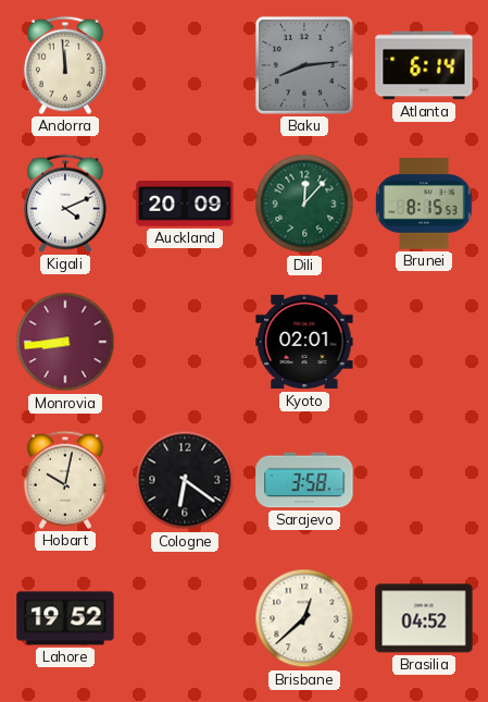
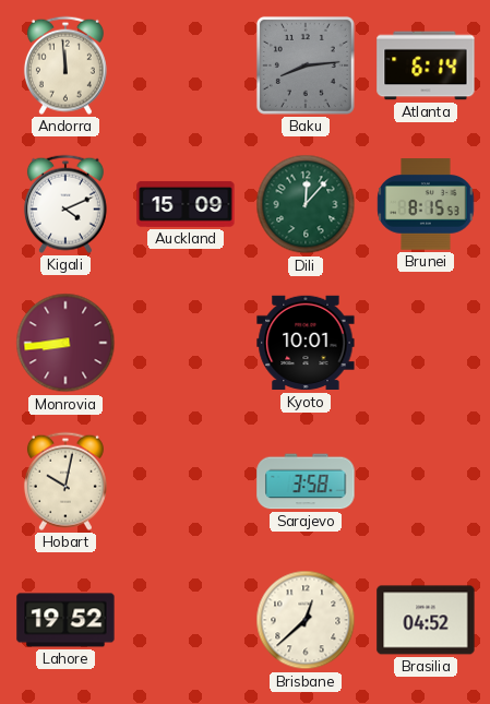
Auckland: 20:09 -> 15:09
Kyoto: 02:01 -> 10:01
Cologne: 6:21 -> none
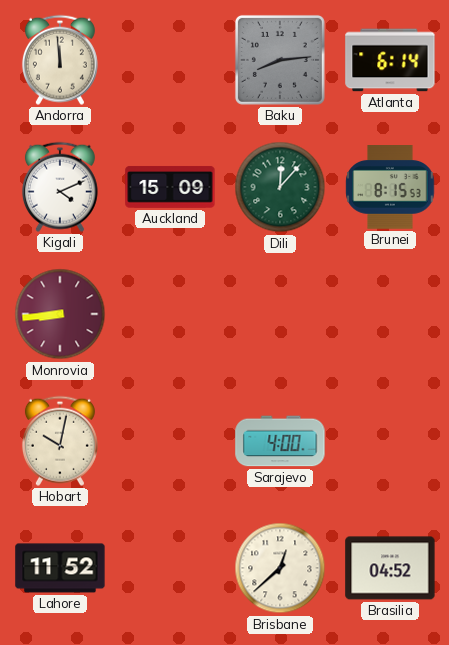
Kyoto: 10:01 -> none
Sarajevo: 3:58 -> 4:00
Lahore: 19:52 -> 11:52
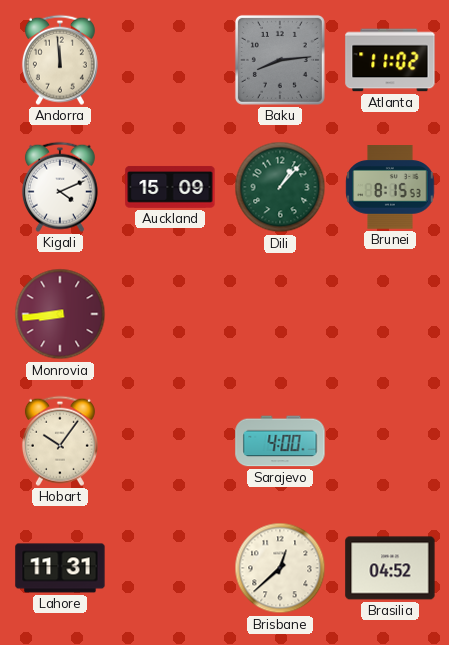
Atlanta: 6:14 -> 11:02
Dili: 12:07 -> 1:07
Hobart: 10:02 -> 10:06
Lahore: 11:52 -> 11:31
